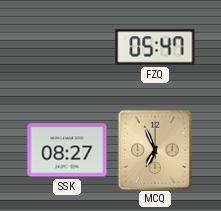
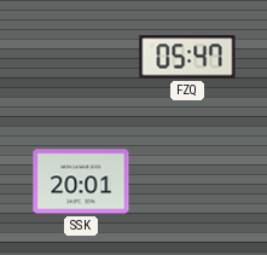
SSK: 08:27 -> 20:01
MCQ: 6:56 -> none
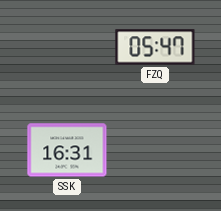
SSK: 20:01 -> 16:31
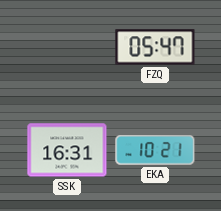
EKA: none -> 10:21
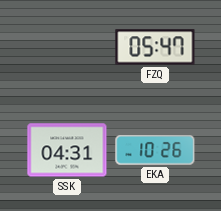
SSK: 16:31 -> 04:31
EKA: 10:21 -> 10:26
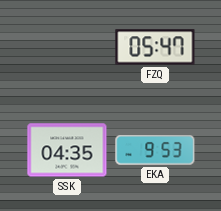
SSK: 04:31 -> 04:35
EKA: 10:26 -> 9:53
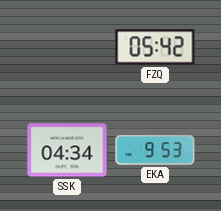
FZQ: 05:47 -> 05:42
SSK: 04:35 -> 04:34
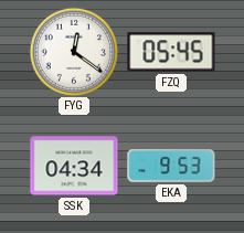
FYG: none -> 12:21
FZQ: 05:42 -> 05:45
